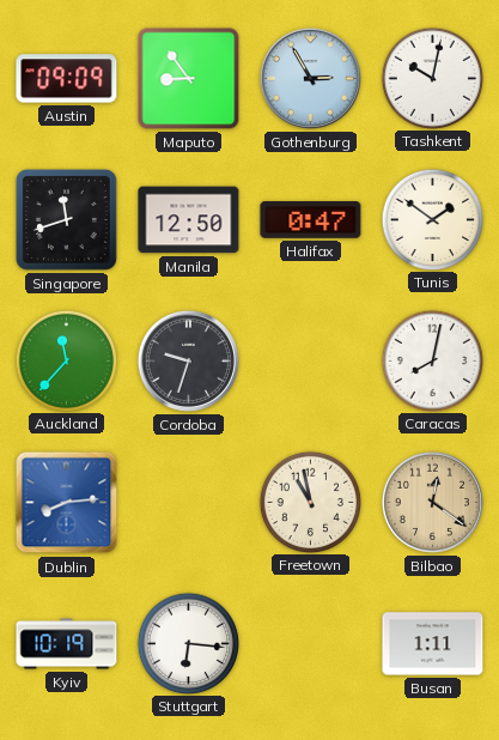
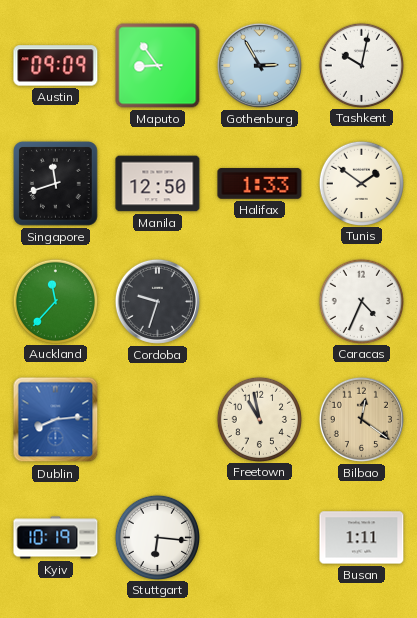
Halifax: 0:47 -> 1:33
Caracas: 8:02 -> 4:34
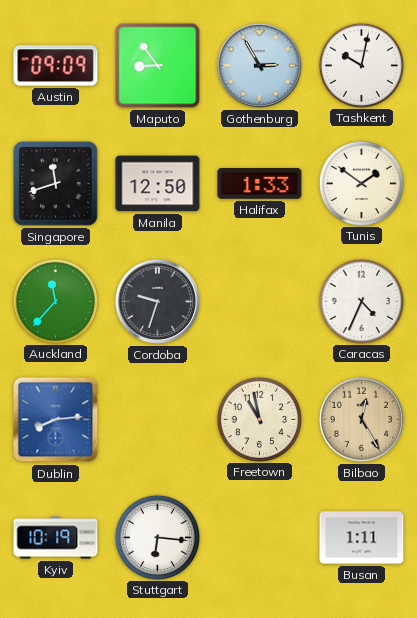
Bilbao: 12:21 -> 12:25
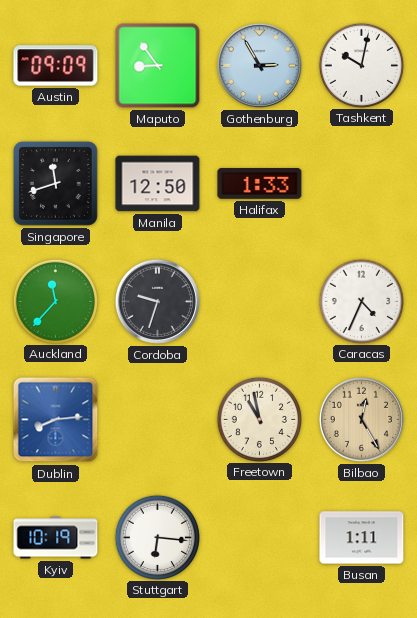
Tunis: 1:51 -> none
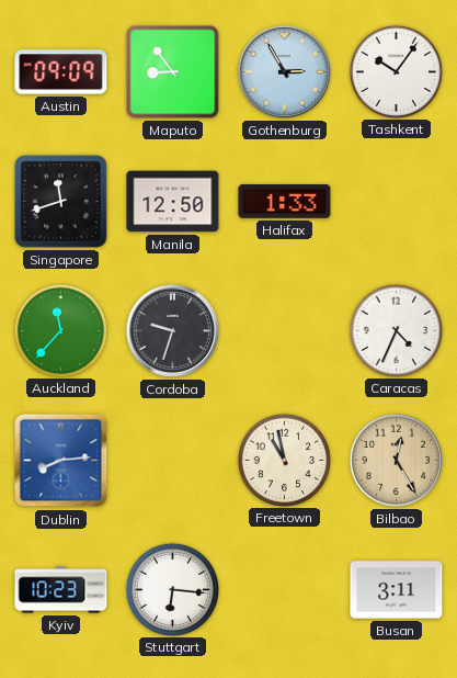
Tashkent: 10:02 -> 10:06
Kyiv: 10:19 -> 10:23
Busan: 1:11 -> 3:11
